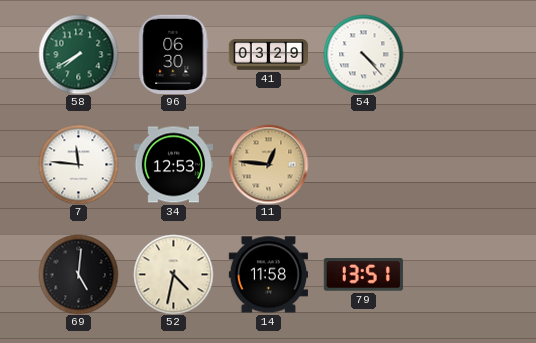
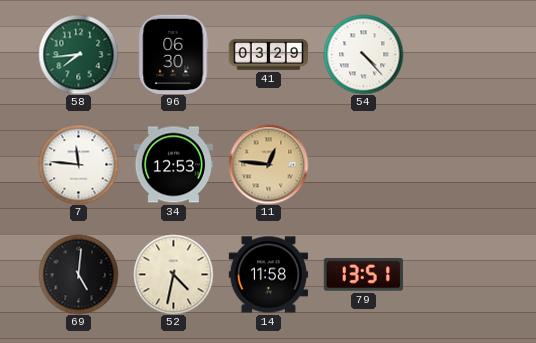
58: 7:40 -> 7:44
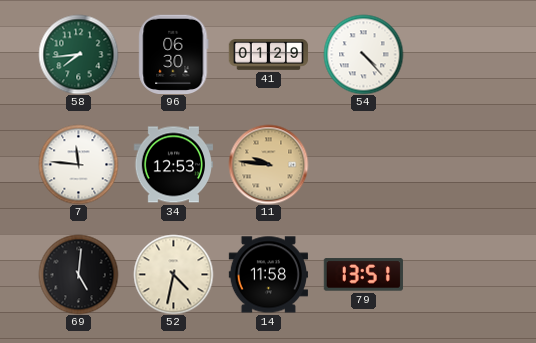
41: 03:29 -> 01:29
11: 12:46 -> 9:46
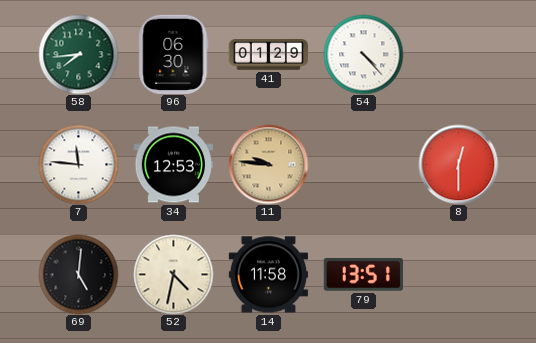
8: none -> 12:30
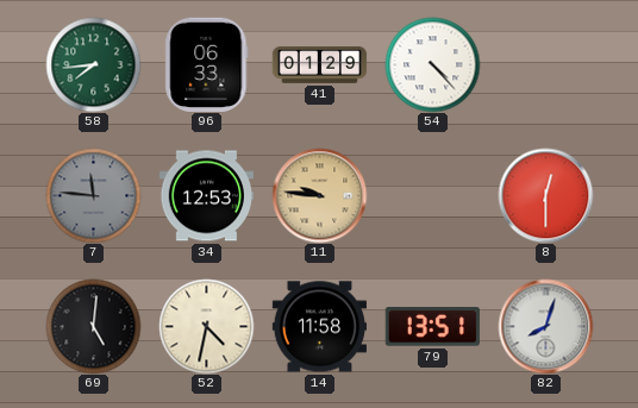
96: 06:30 -> 06:33
7 dial: white -> grey
82: none -> 8:03
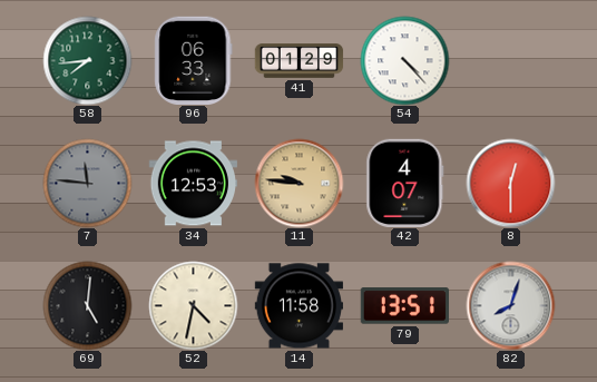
42: none -> 4:07
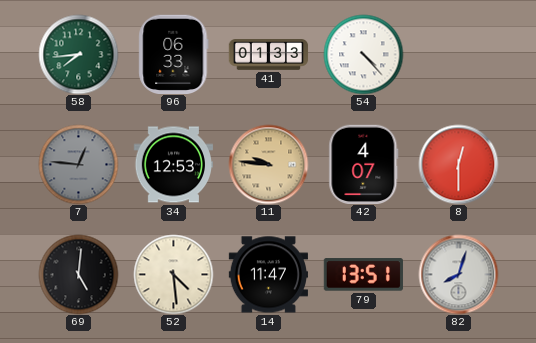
41: 01:29 -> 01:33
7: 11:46 -> 12:46
52: 4:32 -> 4:29
14: 11:58 -> 11:47
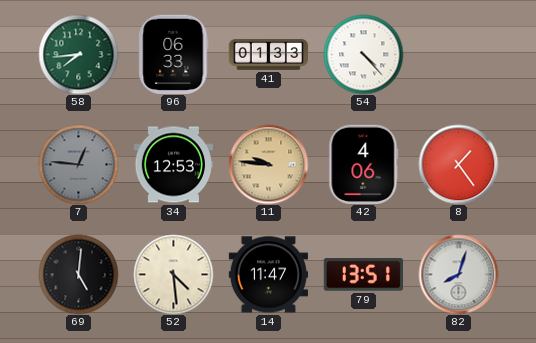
42: 4:07 -> 4:06
8: 12:30 -> 1:24
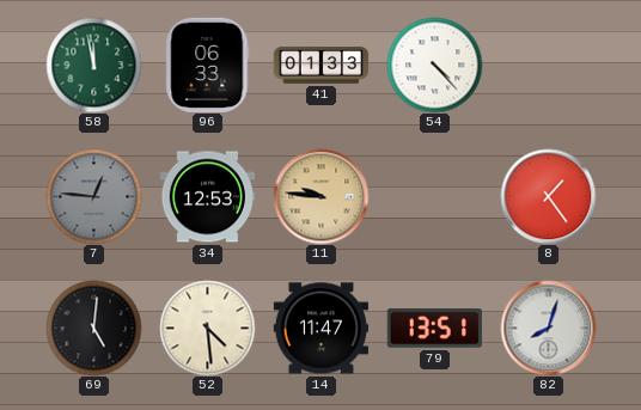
58: 7:44 -> 11:58
42: 4:06 -> none
